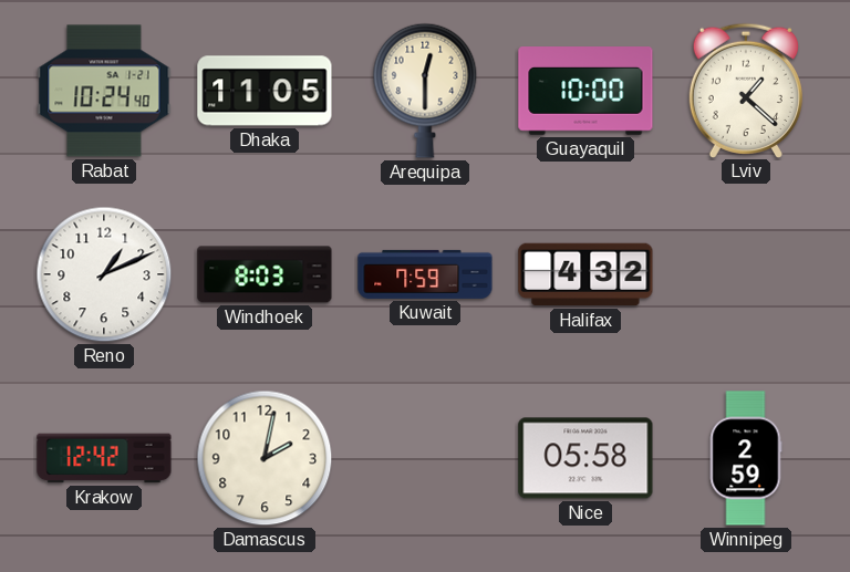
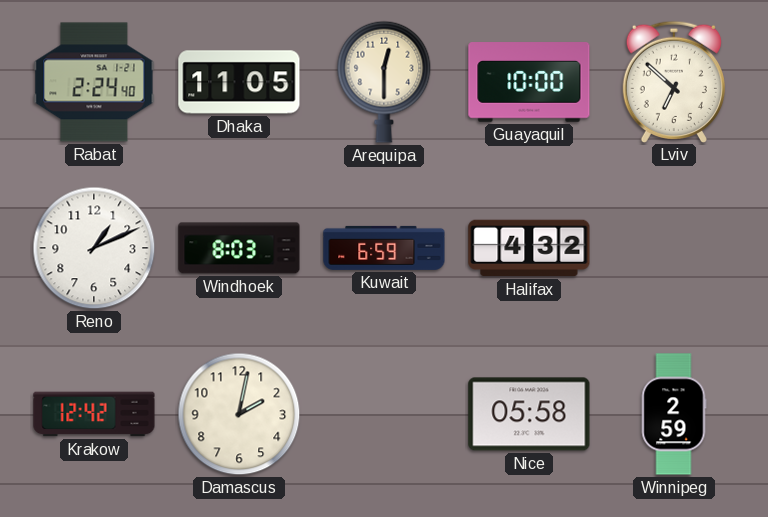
Rabat: 10:24 -> 2:24
Lviv: 1:22 -> 6:52
Kuwait: 7:59 -> 6:59
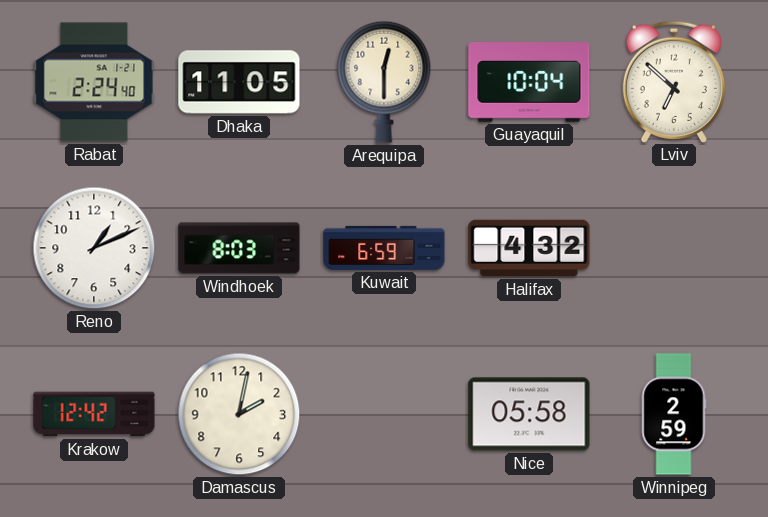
Guayaquil: 10:00 -> 10:04
